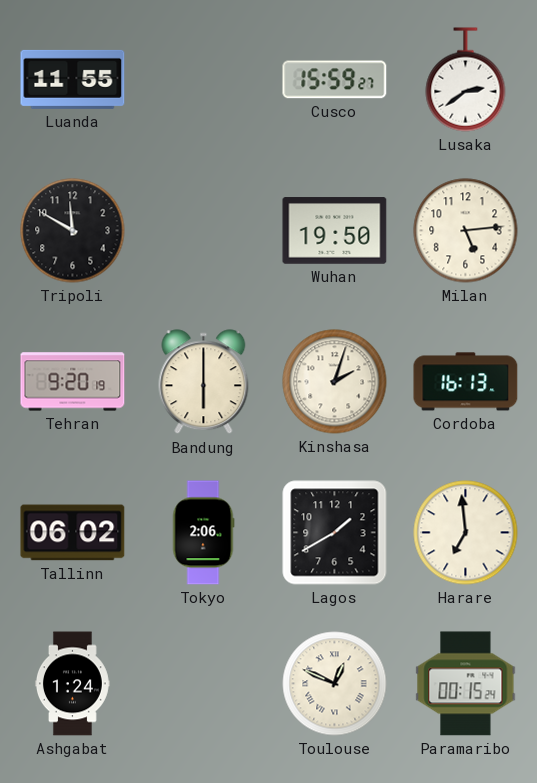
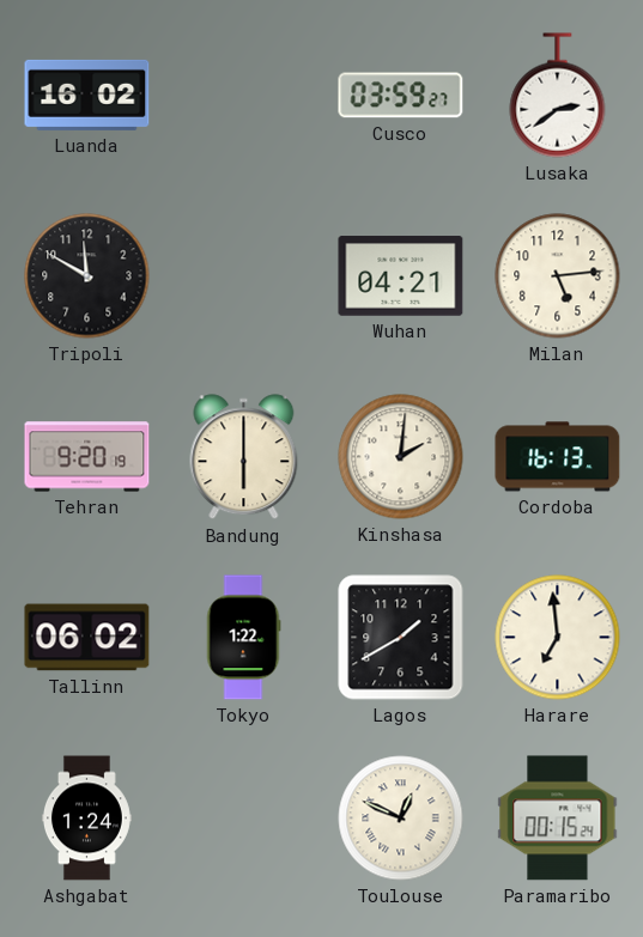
Luanda: 11:55 -> 16:02
Cusco: 15:59 -> 03:59
Wuhan: 19:50 -> 04:21
Kinshasa: 2:03 -> 2:01
Tokyo: 2:06 -> 1:22
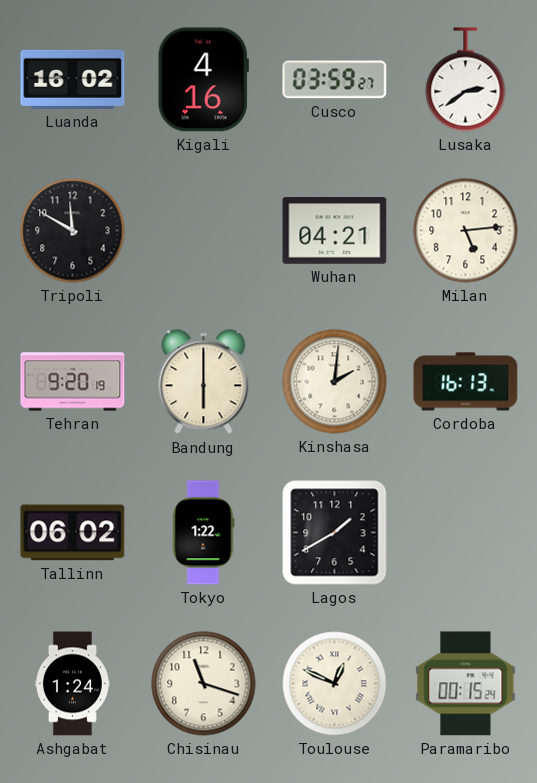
Kigali: none -> 4:16
Harare: 6:59 -> none
Chisinau: none -> 11:18
